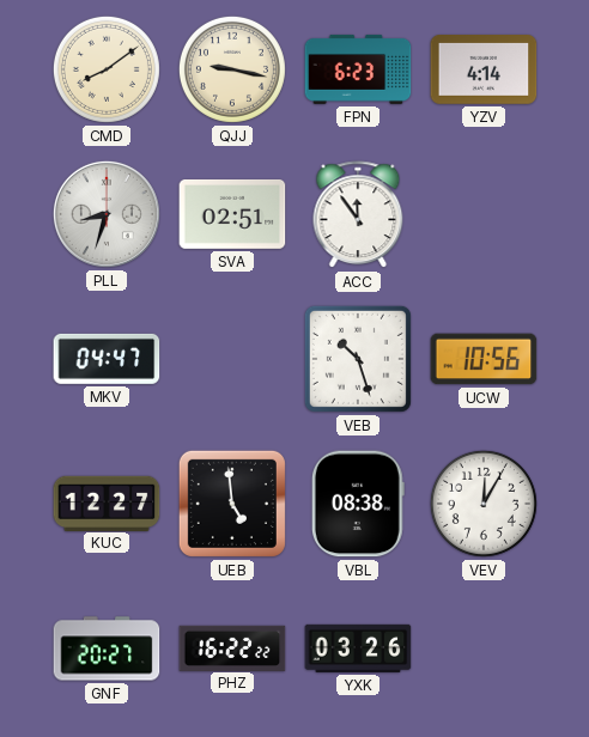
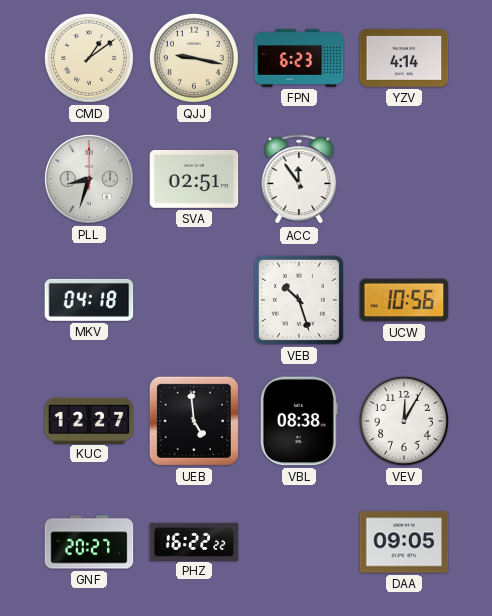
CMD: 8:09 -> 1:09
MKV: 04:47 -> 04:18
YXK: 03:26 -> none
DAA: none -> 09:05
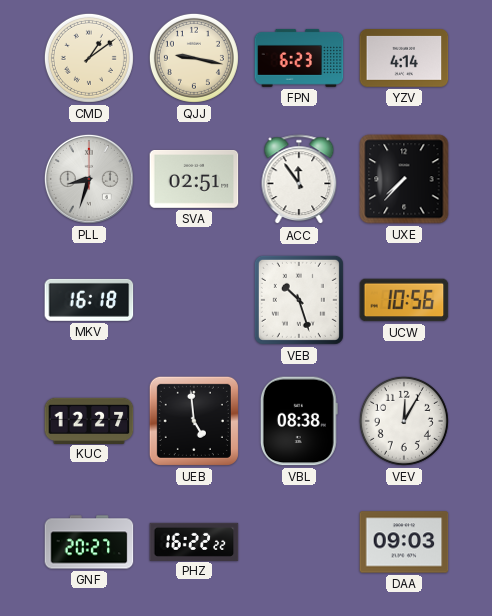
UXE: none -> 7:37
MKV: 04:18 -> 16:18
DAA: 09:05 -> 09:03
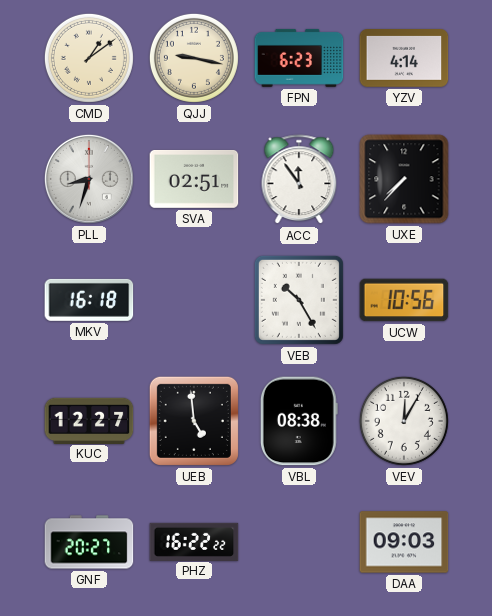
VEB: 10:27 -> 10:25
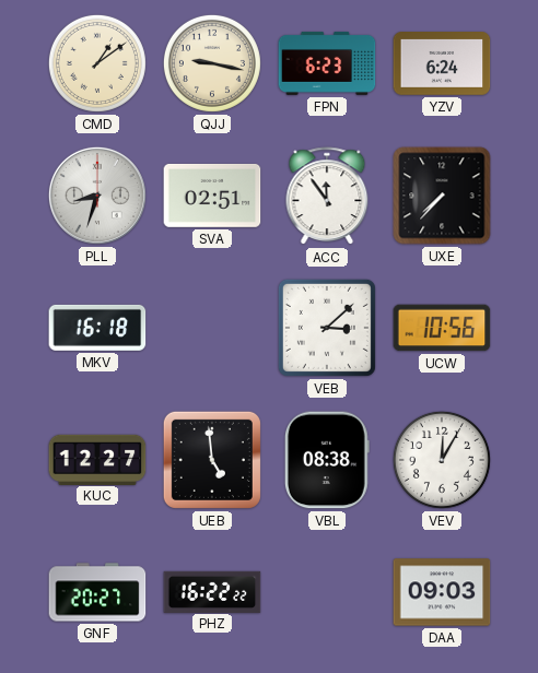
YZV: 4:14 -> 6:24
VEB: 10:25 -> 3:08
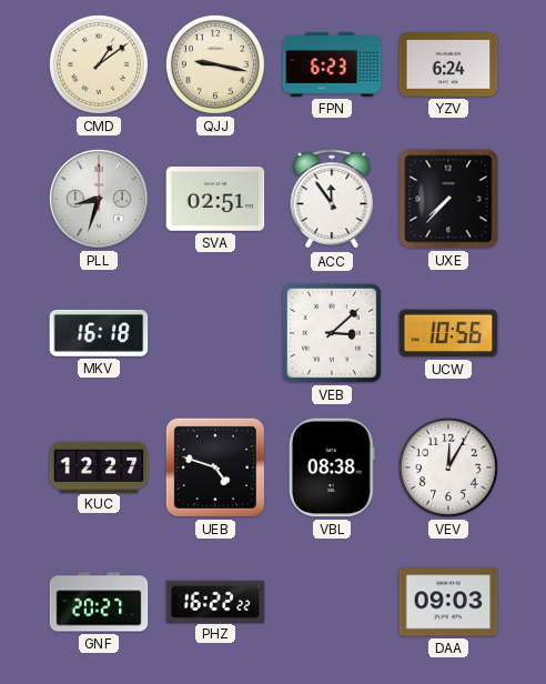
UEB: 4:59 -> 4:48
